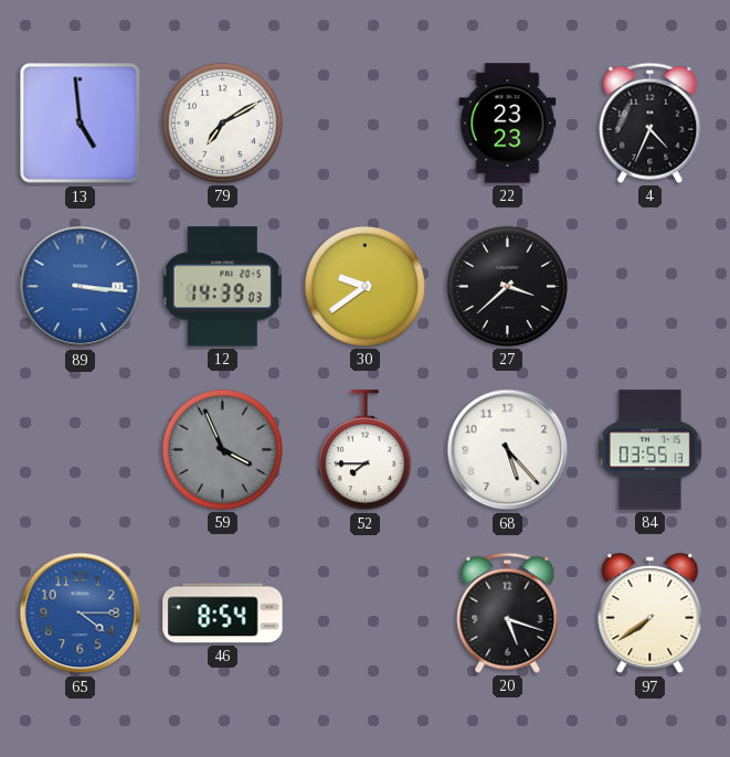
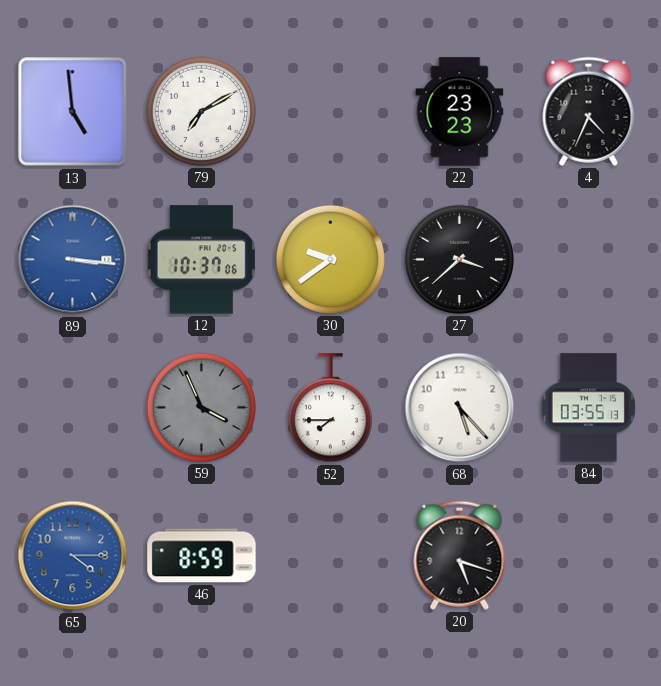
12: 14:39 -> 10:37
46: 8:54 -> 8:59
97: 7:39 -> none
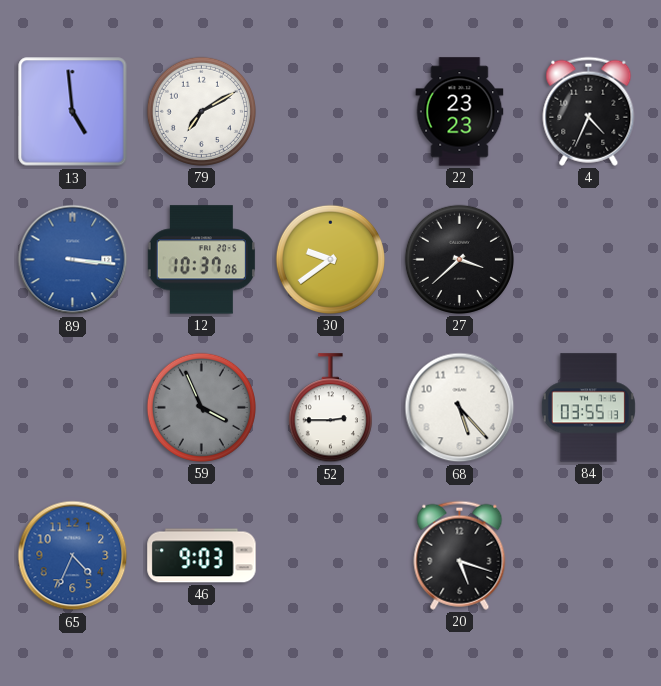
52: 7:45 -> 2:45
65: 4:15 -> 4:34
46: 8:59 -> 9:03
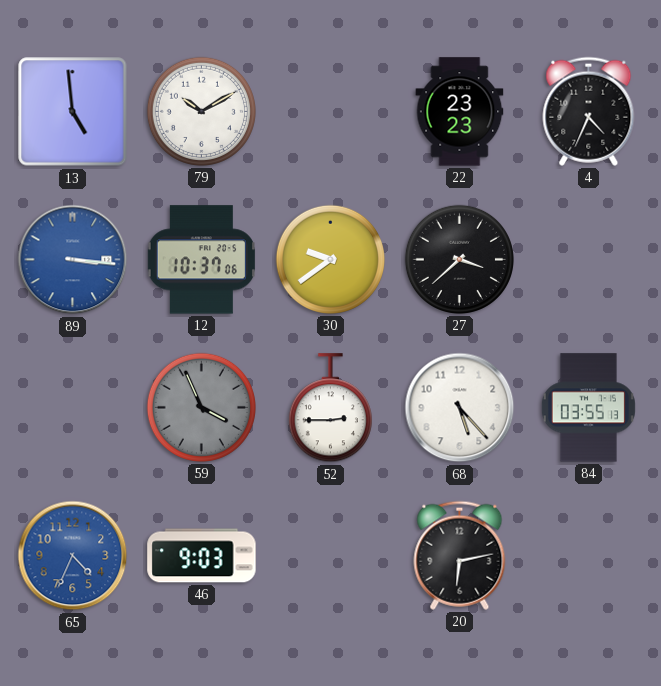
79: 7:10 -> 10:10
20: 5:18 -> 6:13
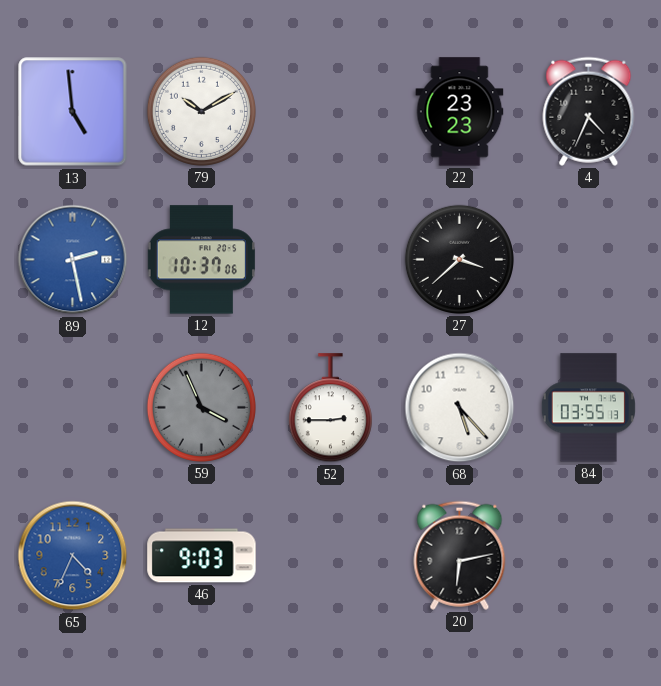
89: 3:16 -> 2:28
30: 9:39 -> none
